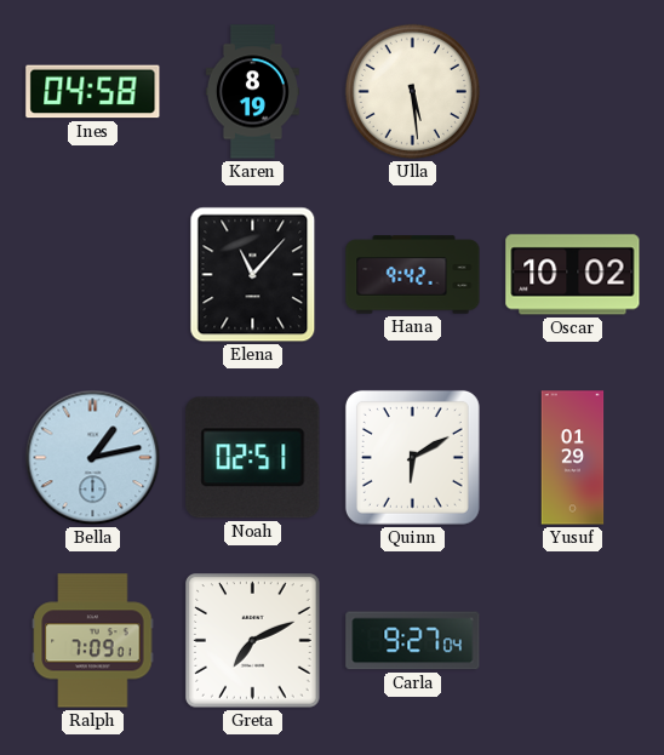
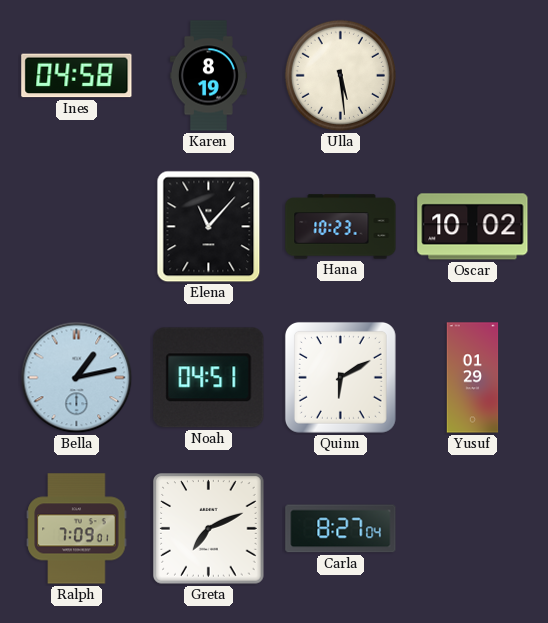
Hana: 9:42 -> 10:23
Noah: 02:51 -> 04:51
Carla: 9:27 -> 8:27
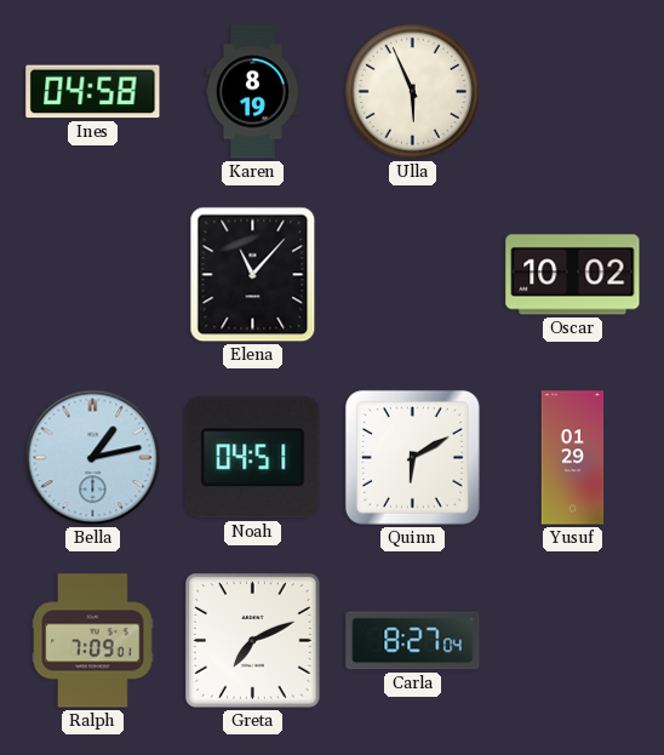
Ulla: 5:29 -> 5:56
Hana: 10:23 -> none
